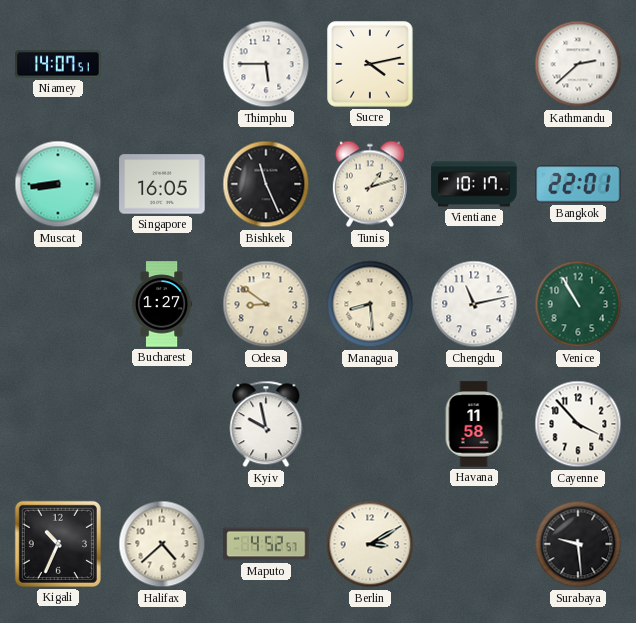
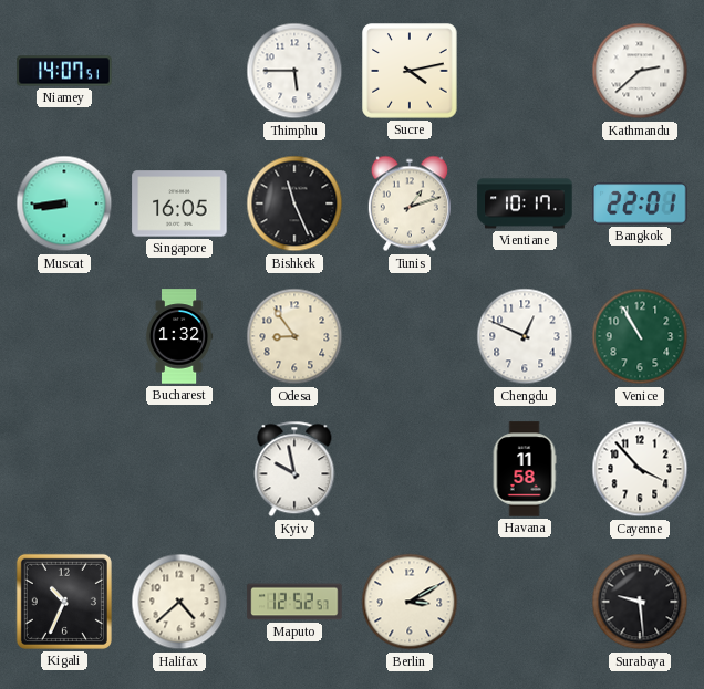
Bucharest: 1:27 -> 1:32
Odesa: 8:51 -> 8:54
Managua: 8:29 -> none
Chengdu: 11:13 -> 12:49
Maputo: 4:52 -> 12:52
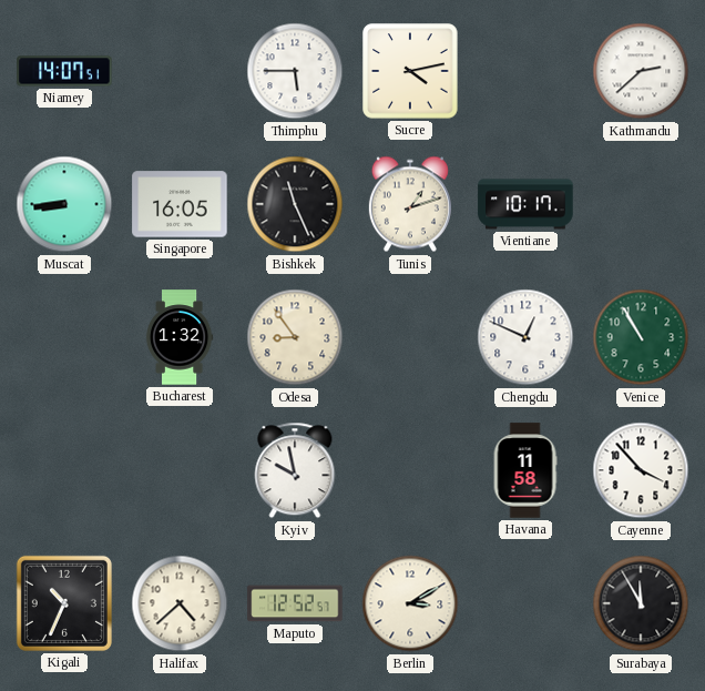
Bangkok: 22:01 -> none
Surabaya: 9:29 -> 11:55
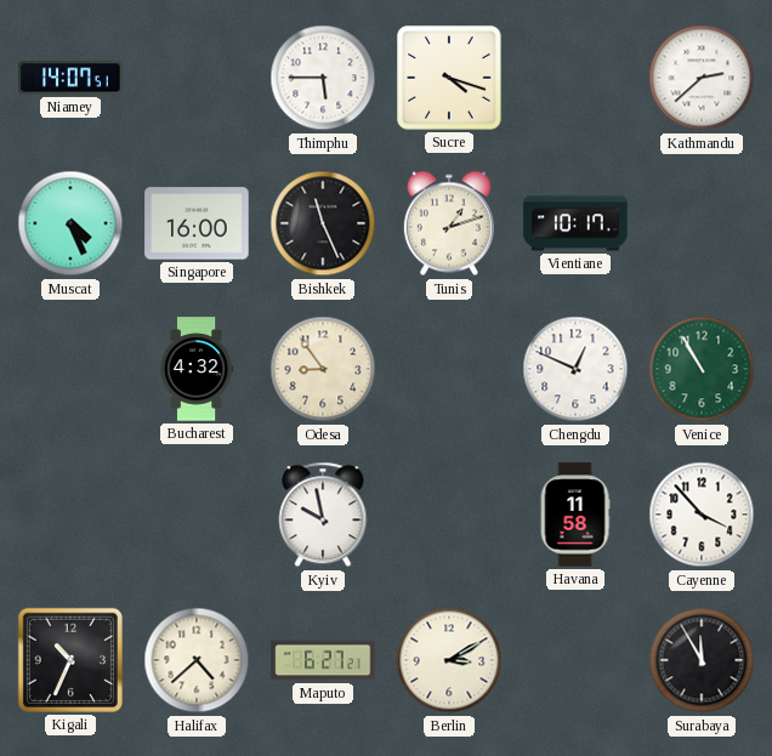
Sucre: 4:13 -> 4:18
Muscat: 8:44 -> 4:26
Singapore: 16:05 -> 16:00
Bucharest: 1:32 -> 4:32
Maputo: 12:52 -> 6:27
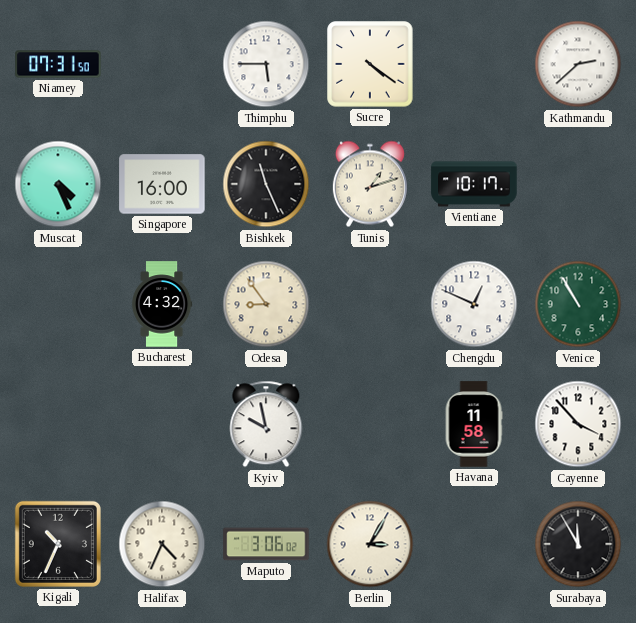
Niamey: 14:07 -> 07:31
Sucre: 4:18 -> 4:21
Halifax: 4:38 -> 4:34
Maputo: 6:27 -> 3:06
Berlin: 3:10 -> 3:05
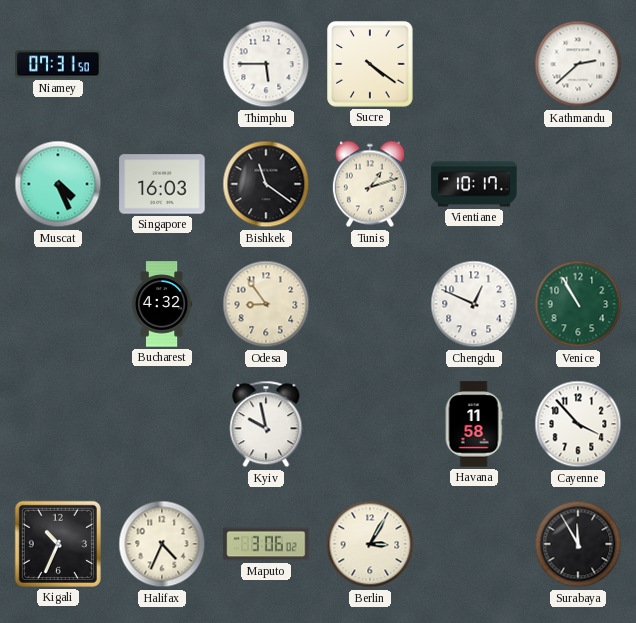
Singapore: 16:00 -> 16:03
Bishkek: 11:26 -> 11:21
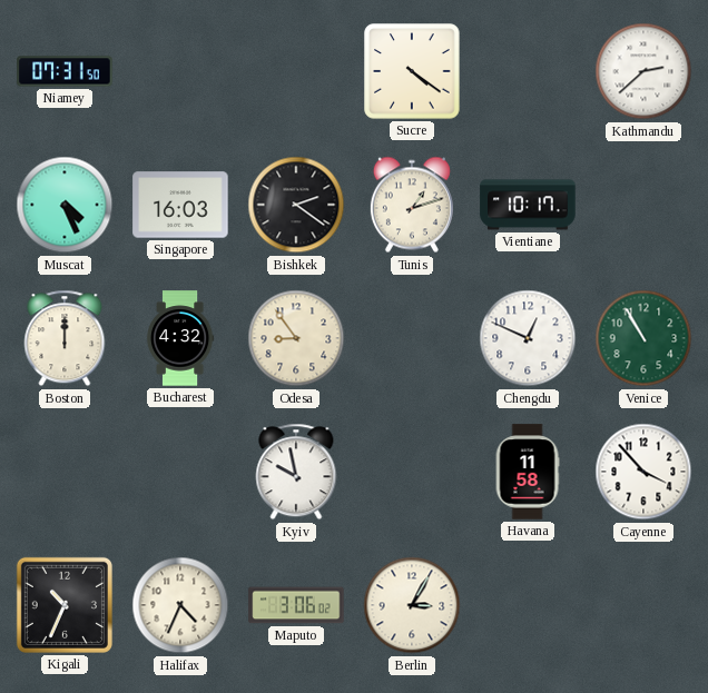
Thimphu: 5:45 -> none
Bishkek: 11:21 -> 2:21
Boston: none -> 12:00
Surabaya: 11:55 -> none
